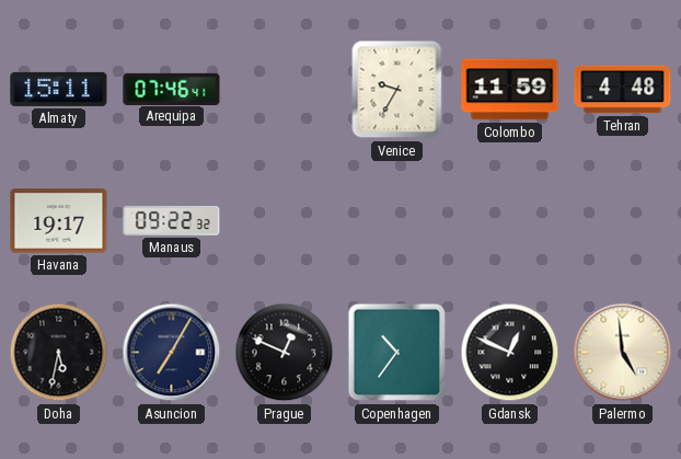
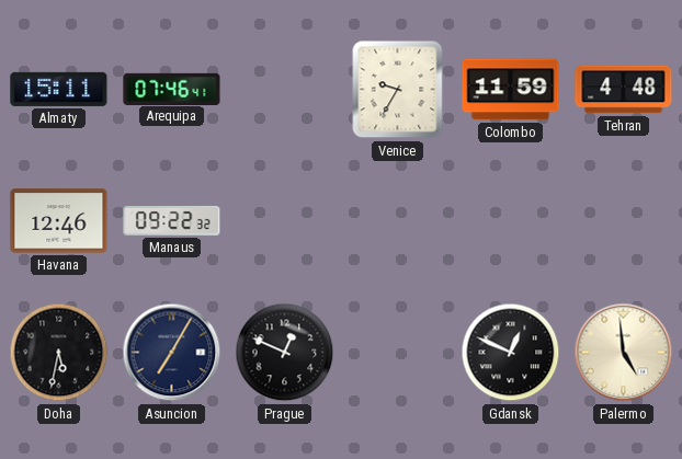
Havana: 19:17 -> 12:46
Copenhagen: 10:36 -> none
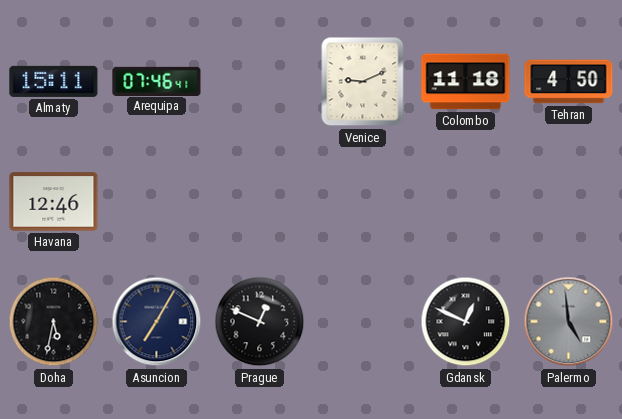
Venice: 9:35 -> 9:11
Colombo: 11:59 -> 11:18
Tehran: 4:48 -> 4:50
Manaus: 09:22 -> none
Palermo dial: cream -> grey
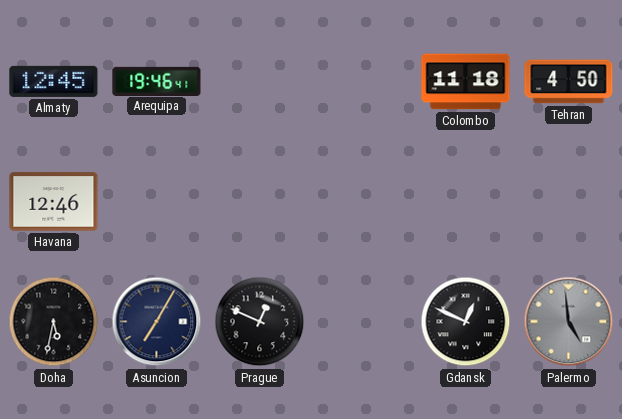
Almaty: 15:11 -> 12:45
Arequipa: 07:46 -> 19:46
Venice: 9:11 -> none
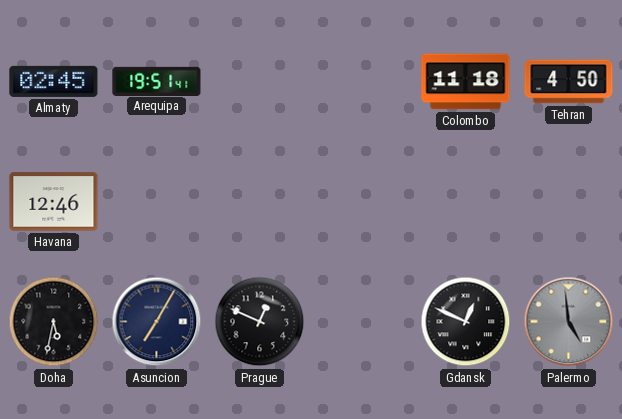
Almaty: 12:45 -> 02:45
Arequipa: 19:46 -> 19:51
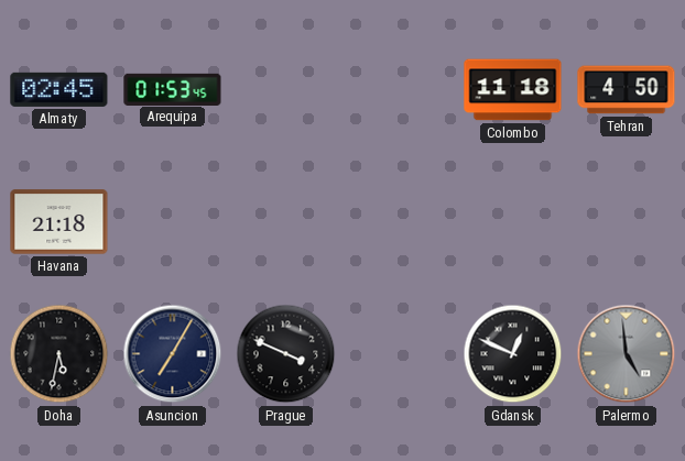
Arequipa: 19:51 -> 01:53
Havana: 12:46 -> 21:18
Prague: 12:49 -> 3:49
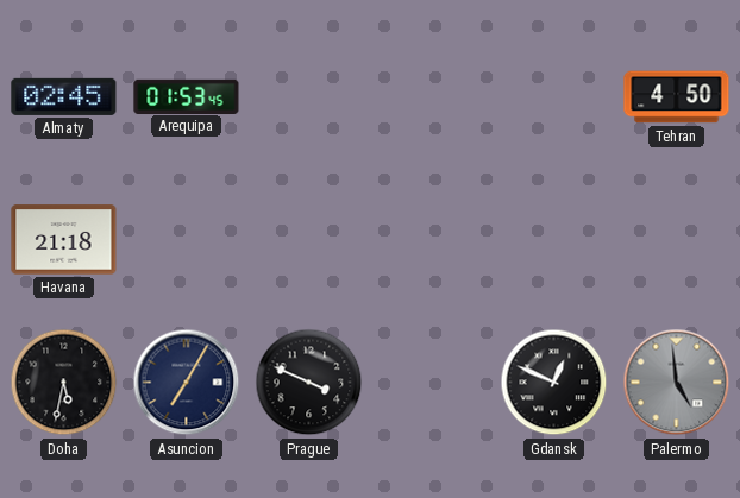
Colombo: 11:18 -> none
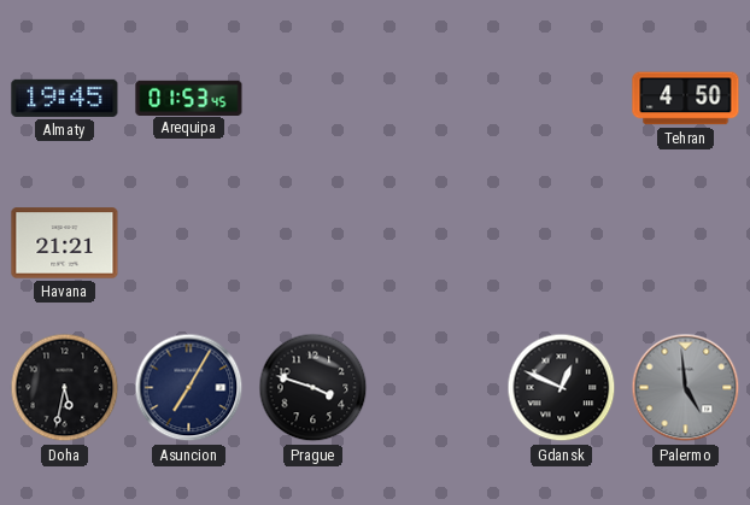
Almaty: 02:45 -> 19:45
Havana: 21:18 -> 21:21
Prague: 3:49 -> 3:48
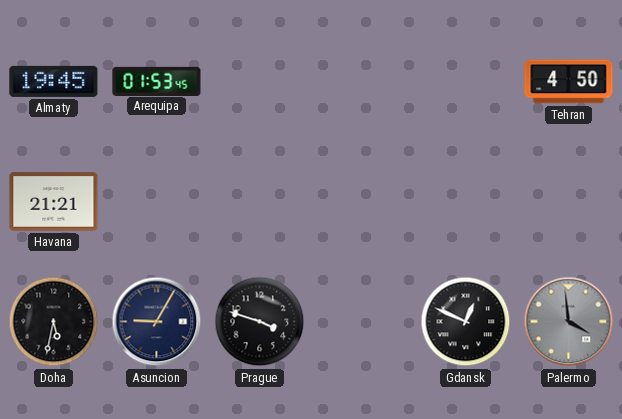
Asuncion: 7:05 -> 9:05
Palermo: 4:59 -> 3:59
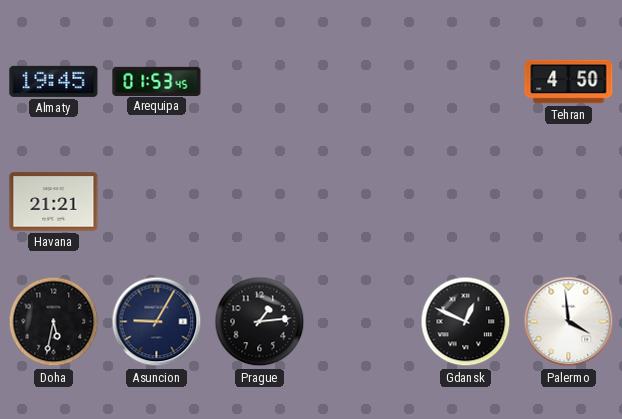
Prague: 3:48 -> 1:14
Palermo dial: grey -> white
